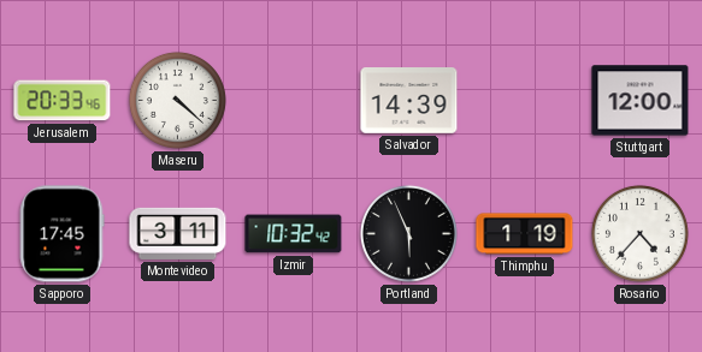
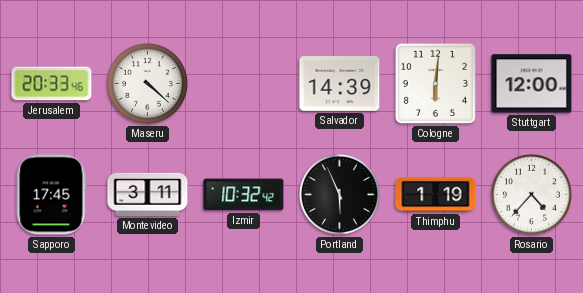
Cologne: none -> 6:01
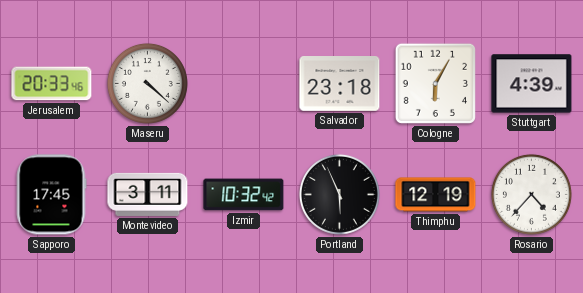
Salvador: 14:39 -> 23:18
Cologne: 6:01 -> 6:05
Stuttgart: 12:00 -> 4:39
Thimphu: 1:19 -> 12:19
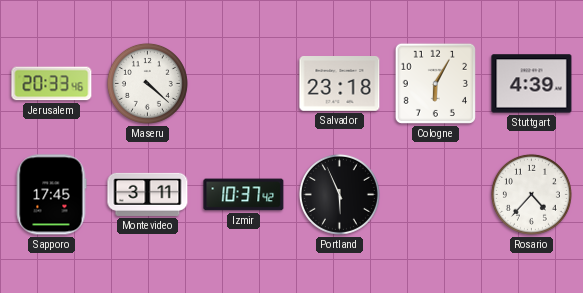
Izmir: 10:32 -> 10:37
Thimphu: 12:19 -> none
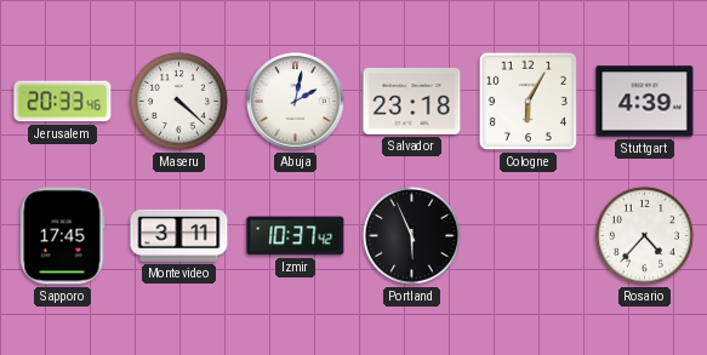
Abuja: none -> 2:02
